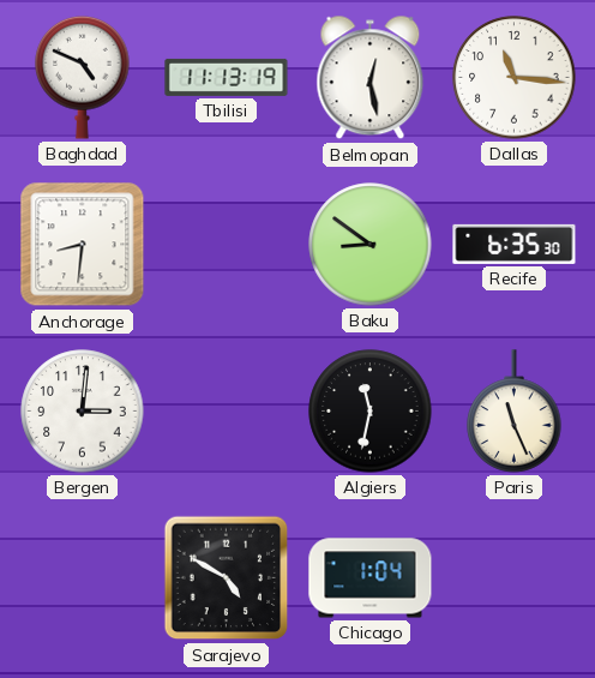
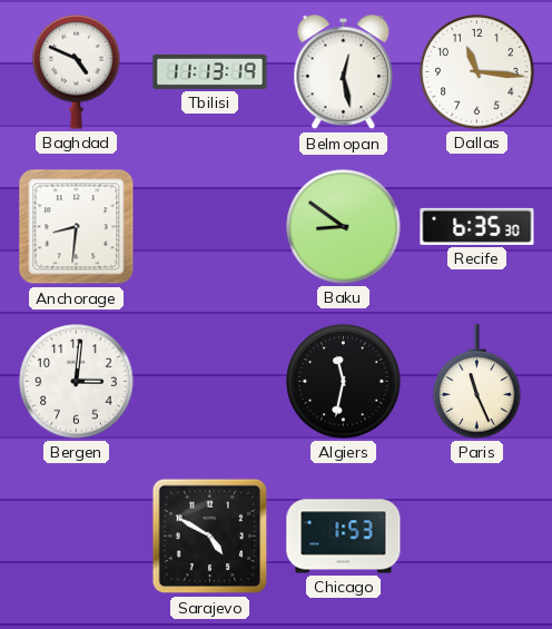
Chicago: 1:04 -> 1:53
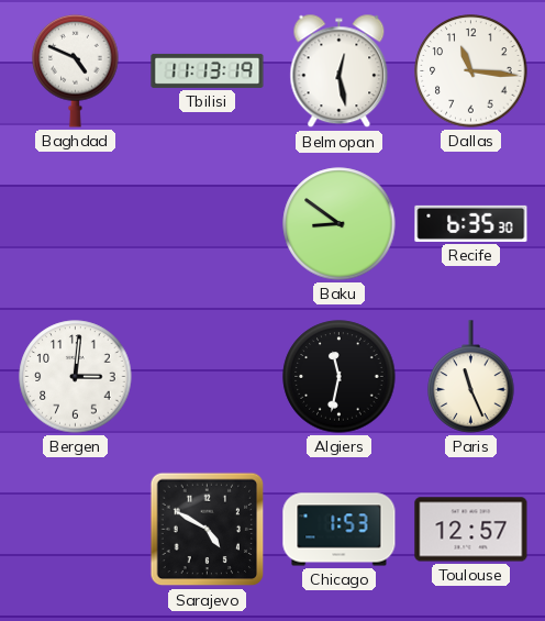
Anchorage: 8:31 -> none
Toulouse: none -> 12:57
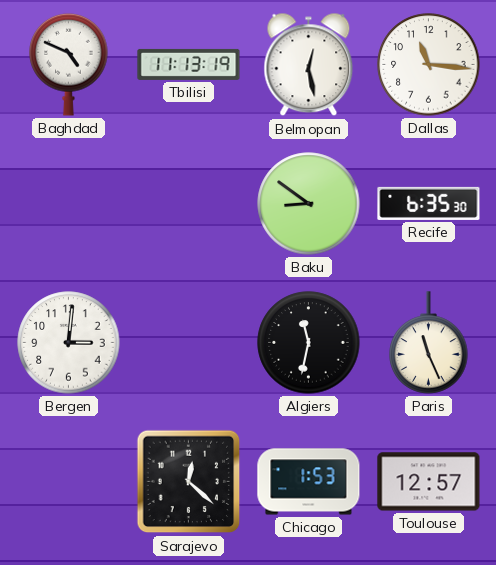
Sarajevo: 4:50 -> 12:22
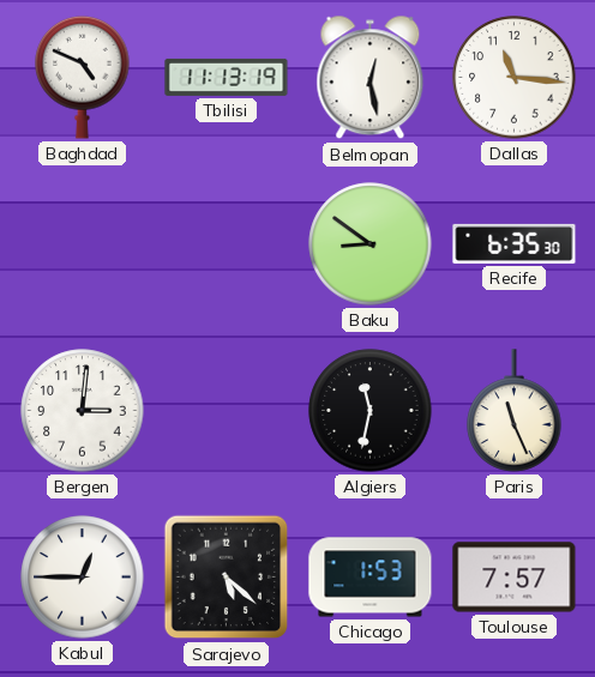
Kabul: none -> 12:45
Sarajevo: 12:22 -> 5:22
Toulouse: 12:57 -> 7:57
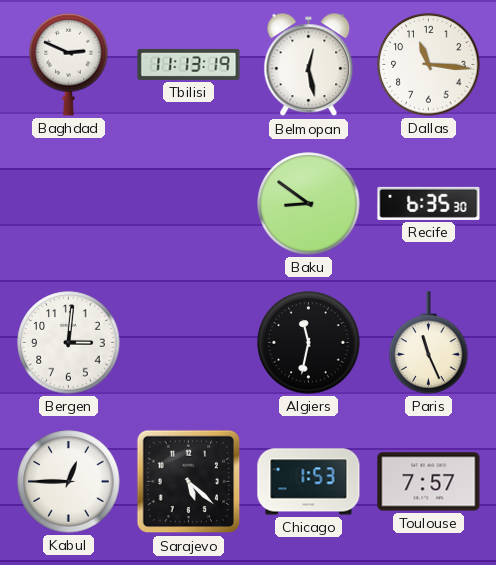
Baghdad: 4:49 -> 2:49
